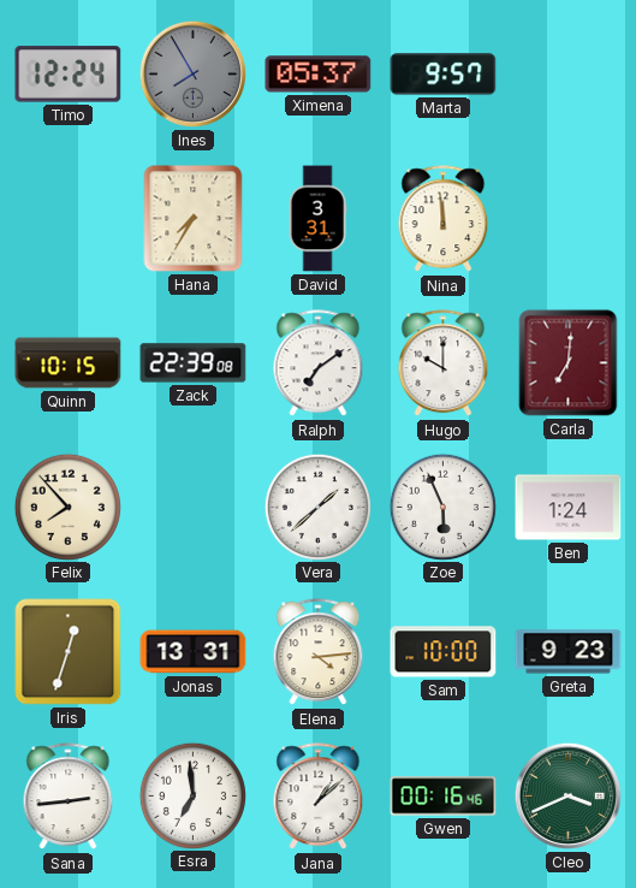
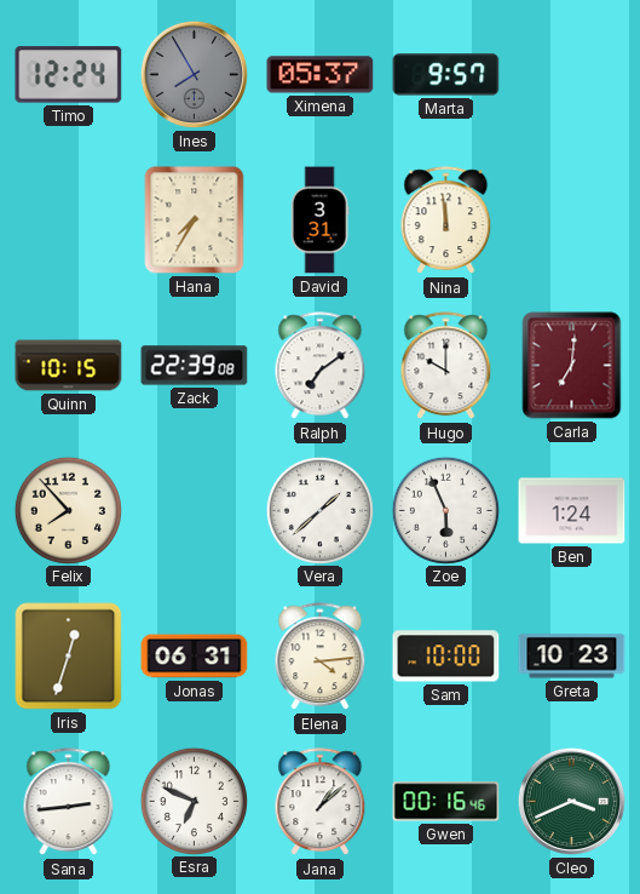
Jonas: 13:31 -> 06:31
Greta: 9:23 -> 10:23
Esra: 6:59 -> 6:49
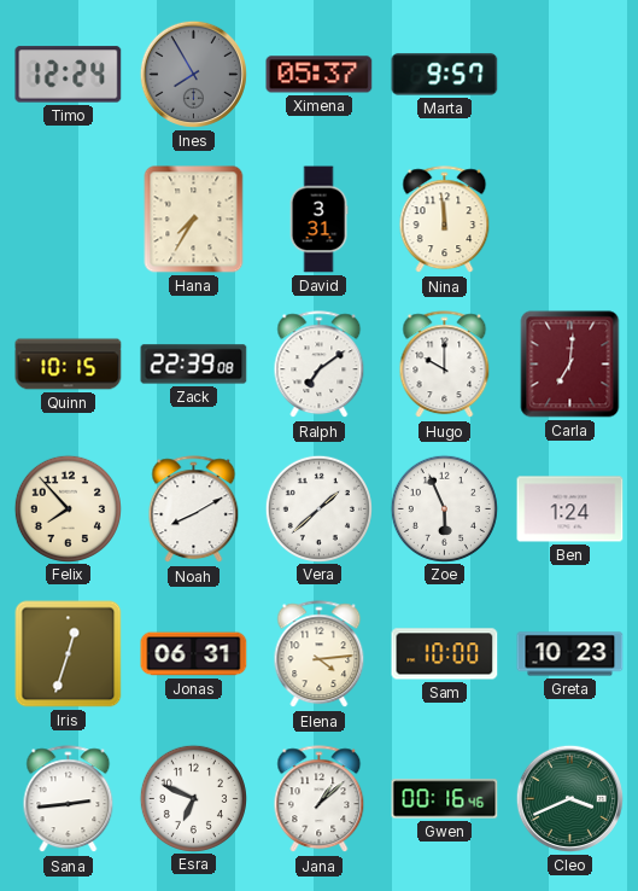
Noah: none -> 8:10
